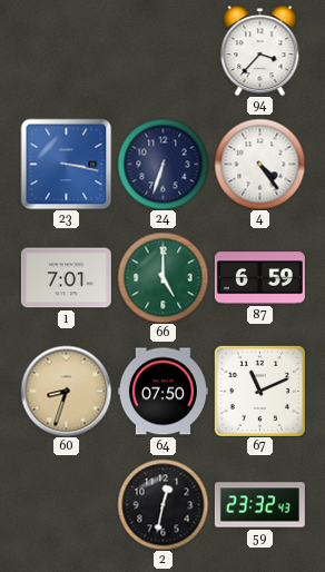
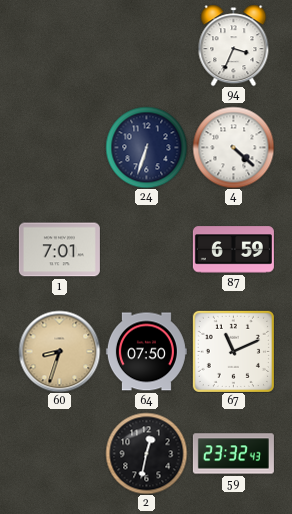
94: 3:37 -> 3:34
23: 3:17 -> none
4: 4:24 -> 4:22
66: 5:00 -> none
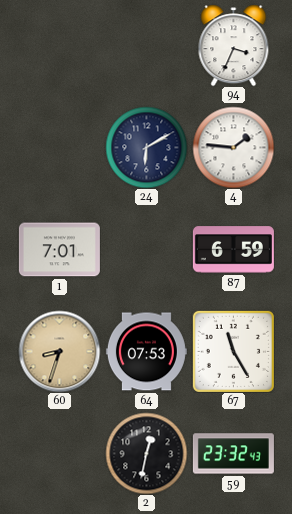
24: 6:33 -> 6:10
4: 4:22 -> 1:46
64: 07:50 -> 07:53
67: 11:11 -> 11:25
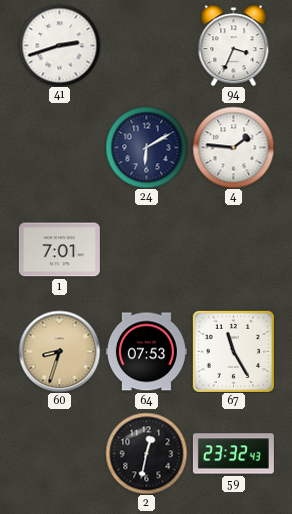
41: none -> 2:42
87: 6:59 -> none
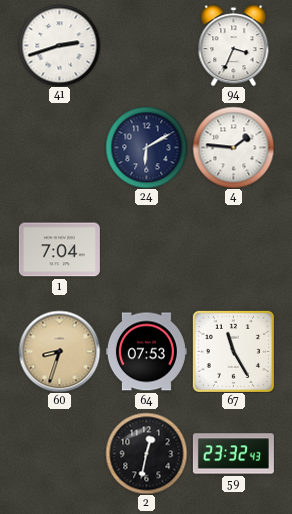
1: 7:01 -> 7:04
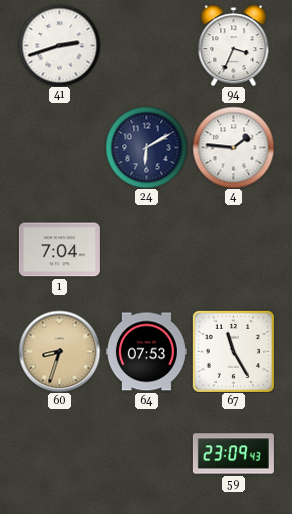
2: 12:32 -> none
59: 23:32 -> 23:09
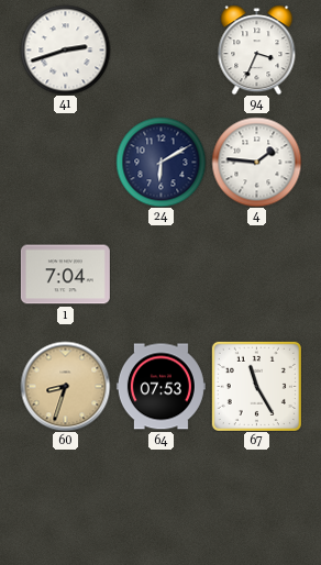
59: 23:09 -> none
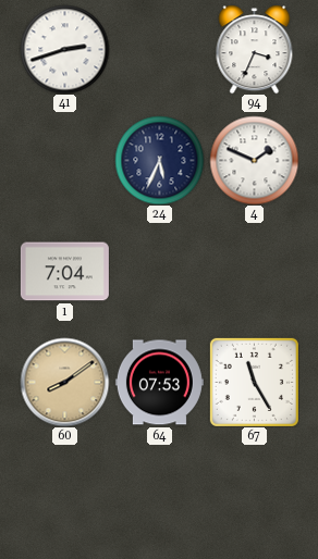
24: 6:10 -> 5:34
4: 1:46 -> 1:49
60: 8:33 -> 8:09
